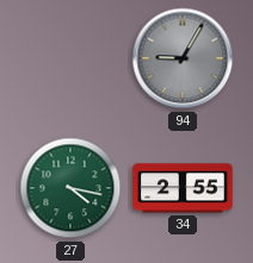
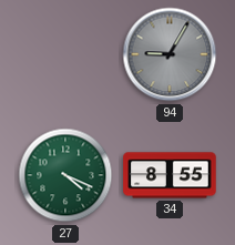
27: 4:17 -> 4:19
34: 2:55 -> 8:55
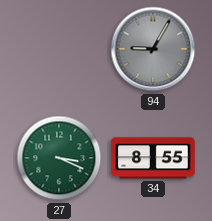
27: 4:19 -> 3:19
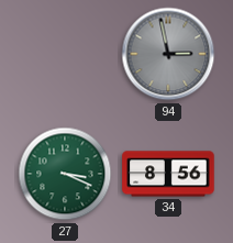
94: 9:05 -> 2:58
34: 8:55 -> 8:56
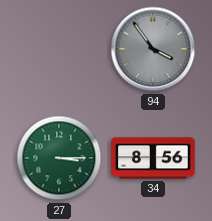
94: 2:58 -> 3:54
27: 3:19 -> 3:15
